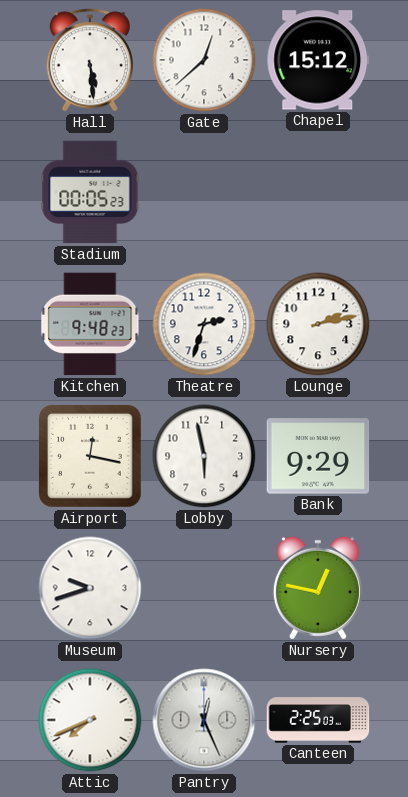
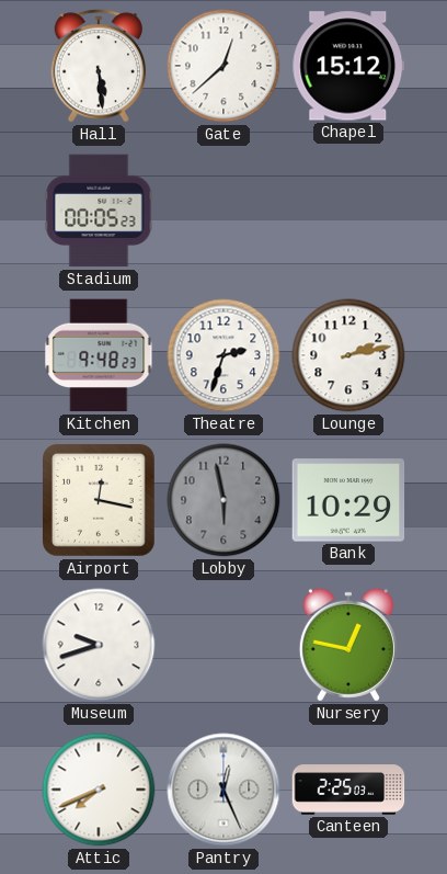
Lobby dial: white -> grey
Bank: 9:29 -> 10:29
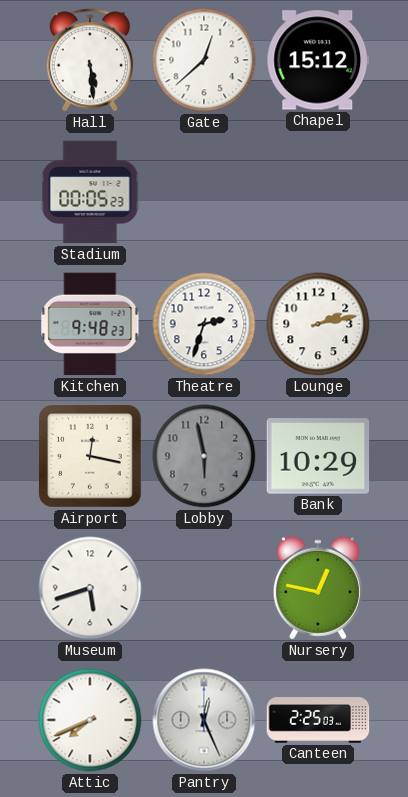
Museum: 9:42 -> 5:42
